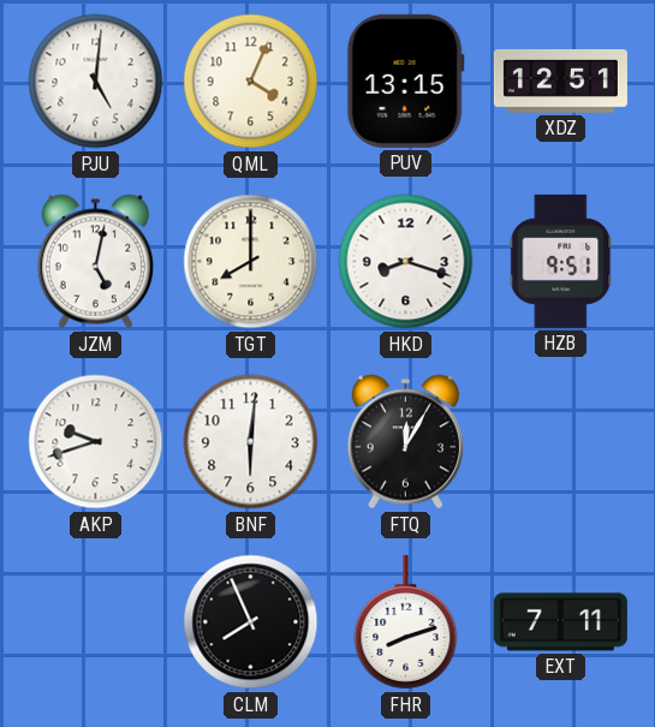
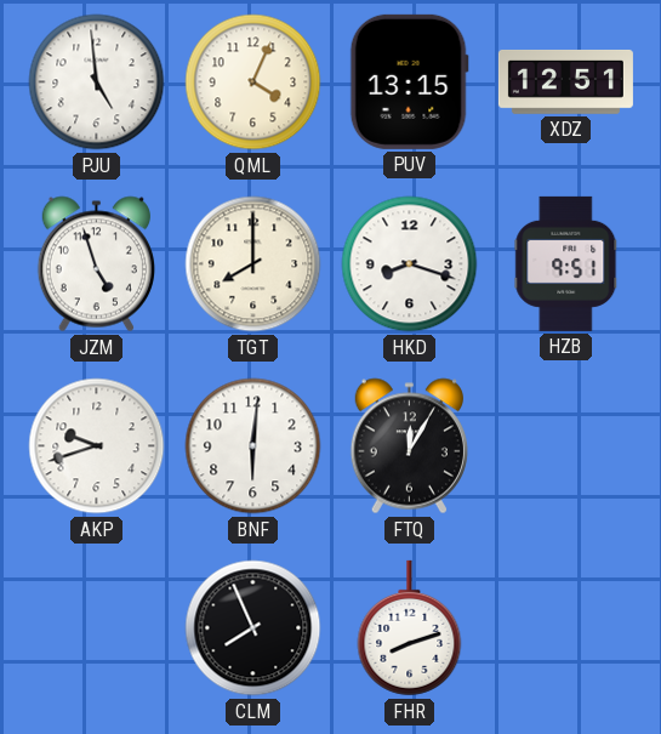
PJU: 5:01 -> 4:59
JZM: 5:02 -> 4:57
EXT: 7:11 -> none
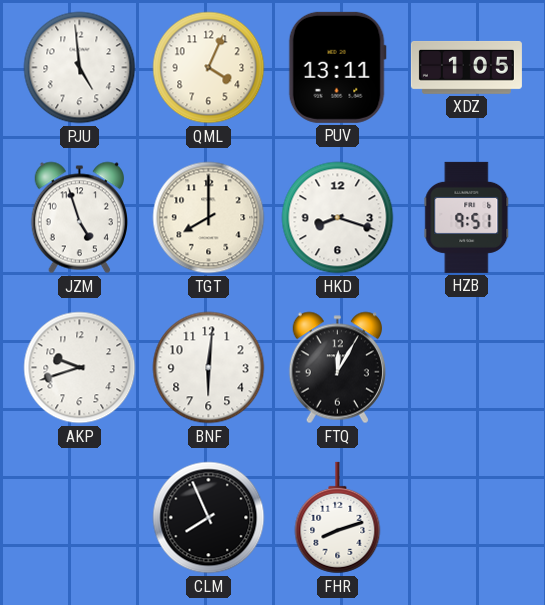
PUV: 13:15 -> 13:11
XDZ: 12:51 -> 1:05
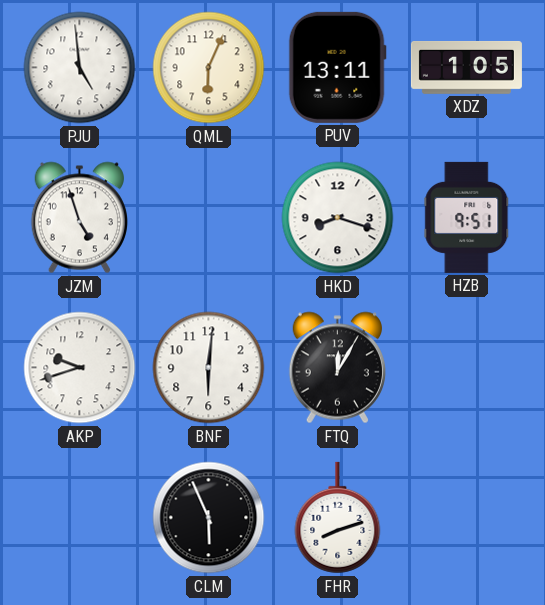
QML: 4:04 -> 6:04
TGT: 8:00 -> none
CLM: 7:56 -> 5:56
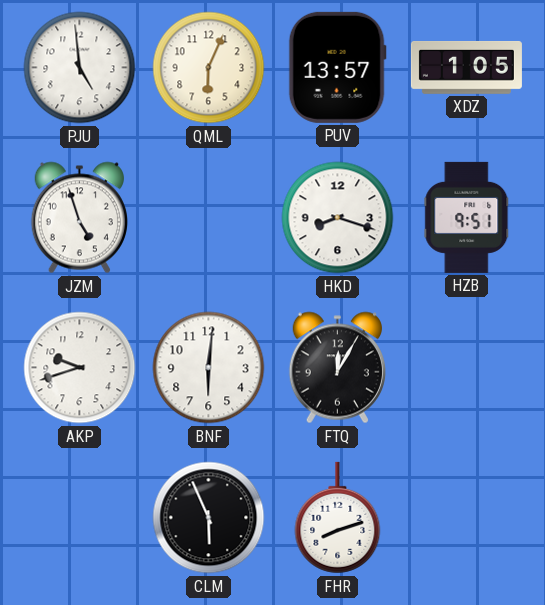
PUV: 13:11 -> 13:57
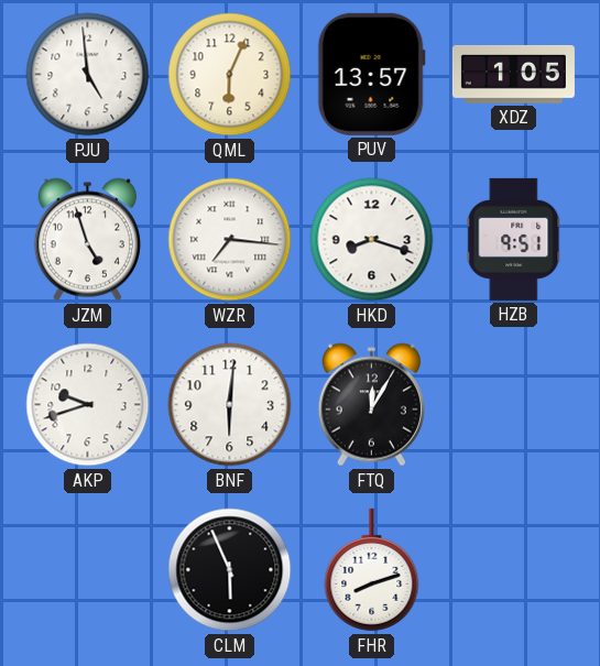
WZR: none -> 7:16
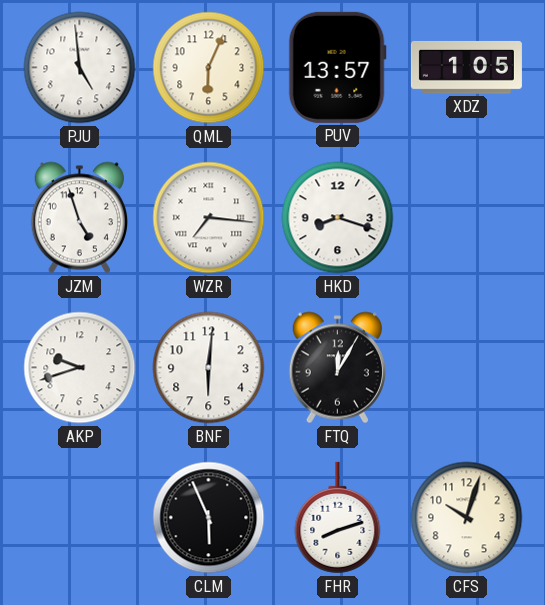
HZB: 9:51 -> none
CFS: none -> 10:03
